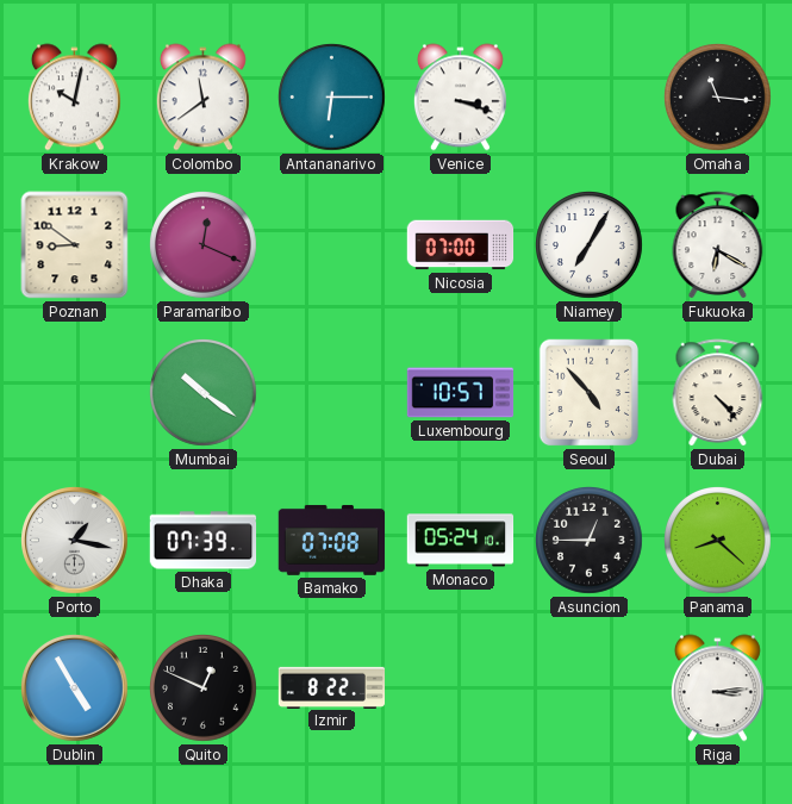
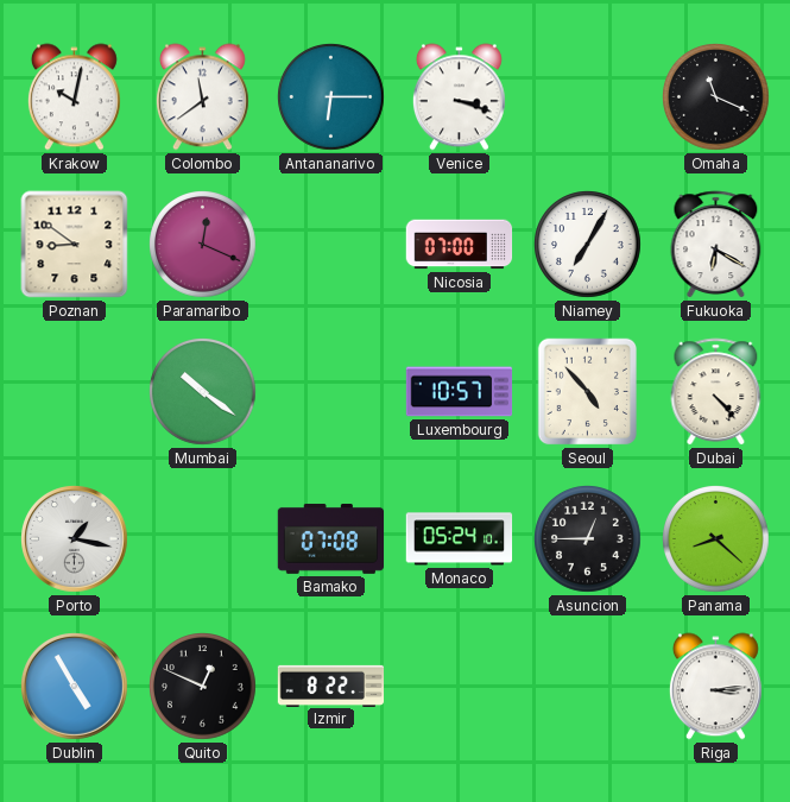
Omaha: 11:16 -> 11:19
Dhaka: 07:39 -> none
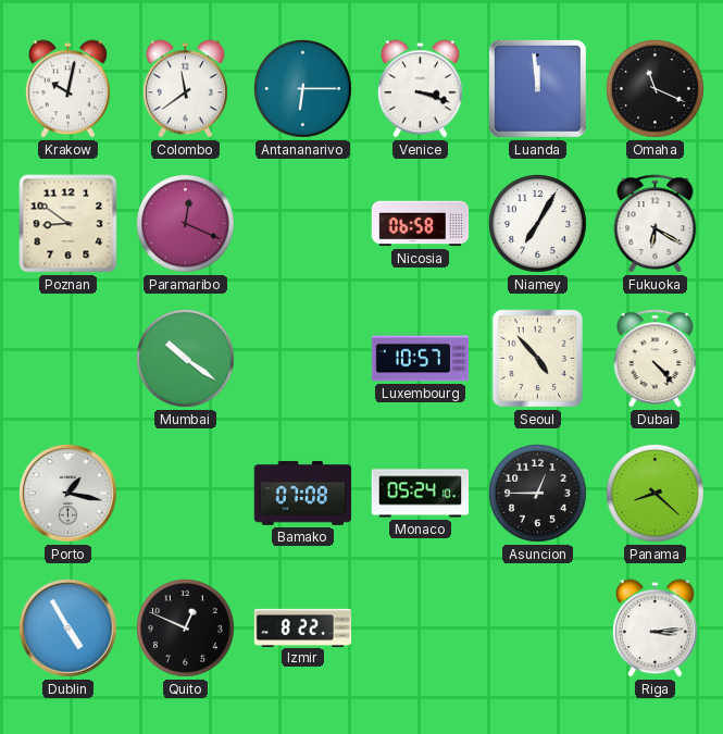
Luanda: none -> 11:59
Nicosia: 07:00 -> 06:58
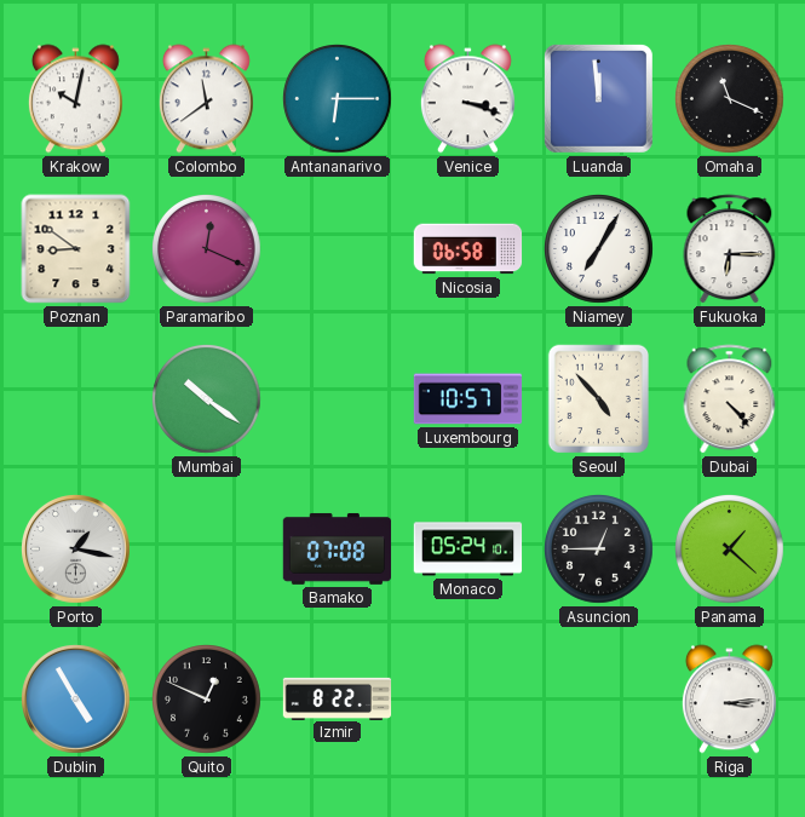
Fukuoka: 6:20 -> 6:15
Panama: 8:22 -> 1:22
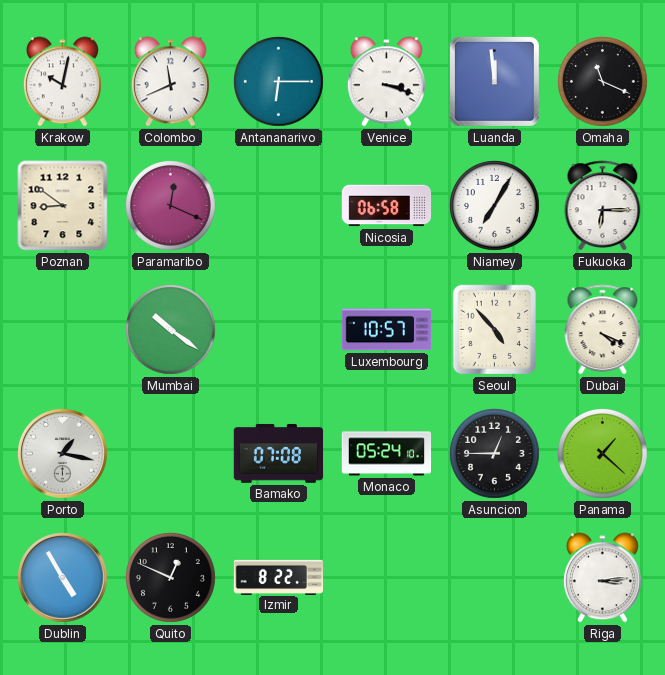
Colombo: 11:39 -> 11:41
Dubai: 4:23 -> 4:19
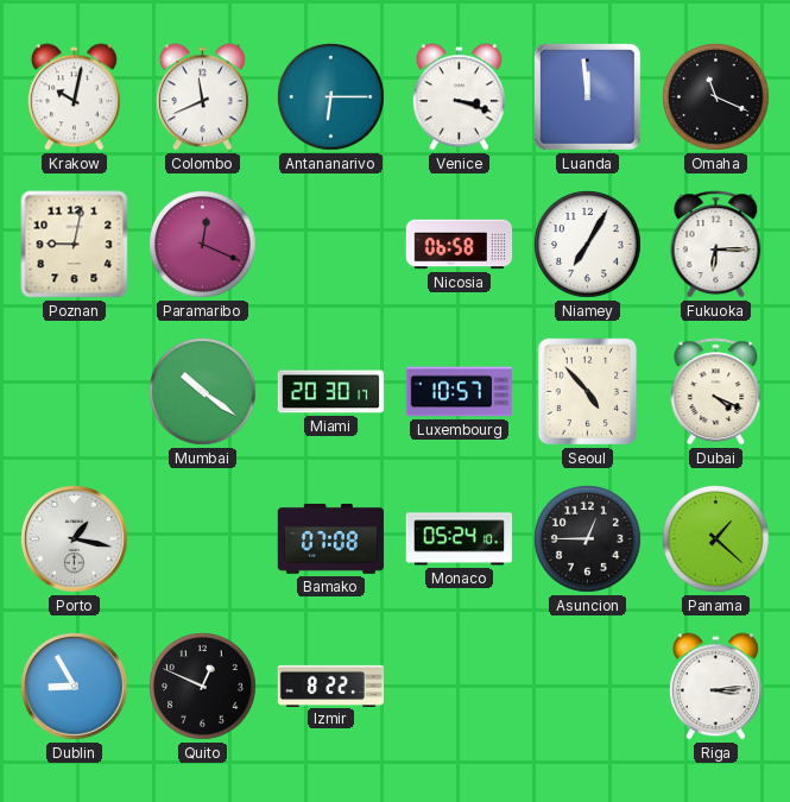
Poznan: 8:51 -> 9:02
Miami: none -> 20:30
Dublin: 4:55 -> 8:55
